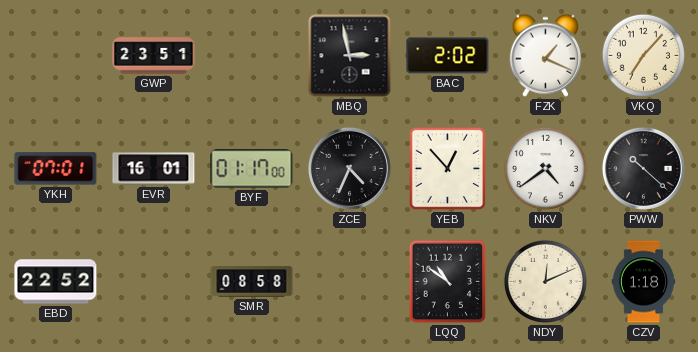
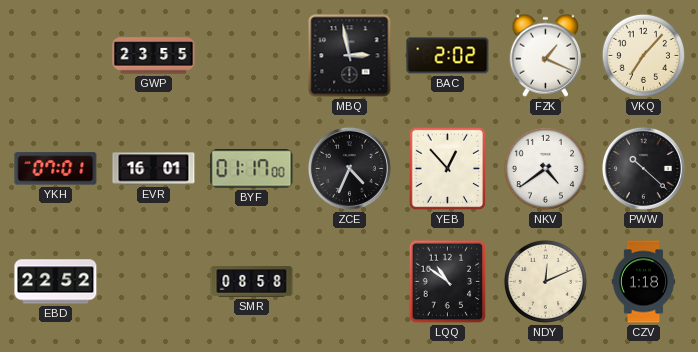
GWP: 23:51 -> 23:55
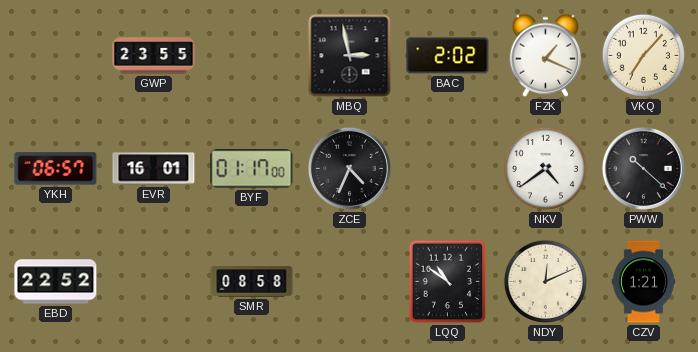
YKH: 07:01 -> 06:57
YEB: 12:53 -> none
CZV: 1:18 -> 1:21
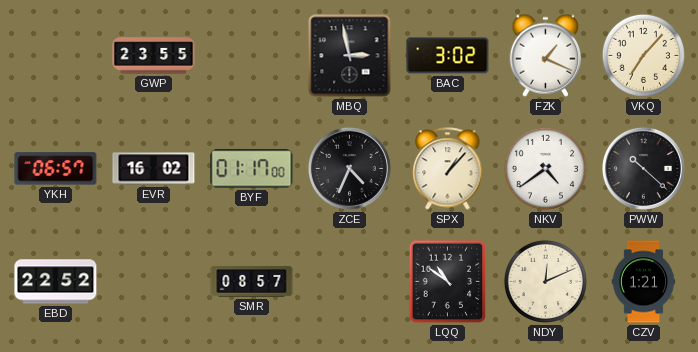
BAC: 2:02 -> 3:02
EVR: 16:01 -> 16:02
SPX: none -> 1:07
SMR: 08:58 -> 08:57
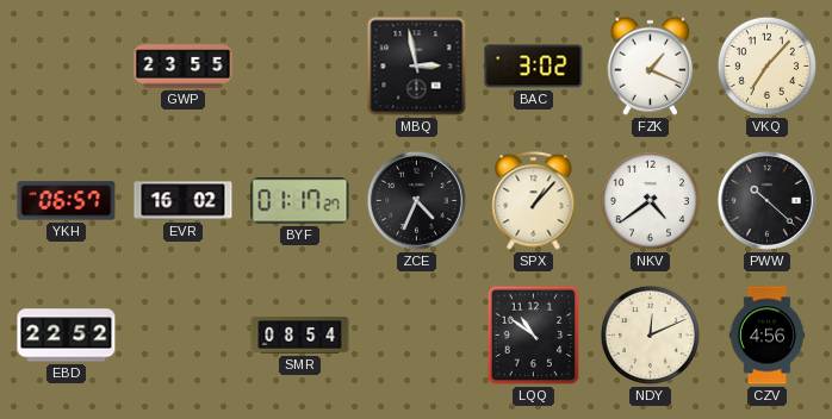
BYF: 01:17:00 -> 01:17:27
SMR: 08:57 -> 08:54
CZV: 1:21 -> 4:56
